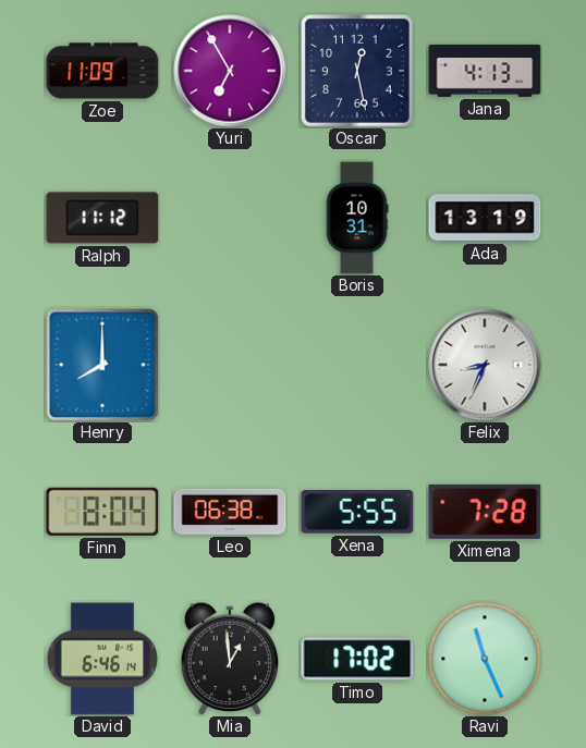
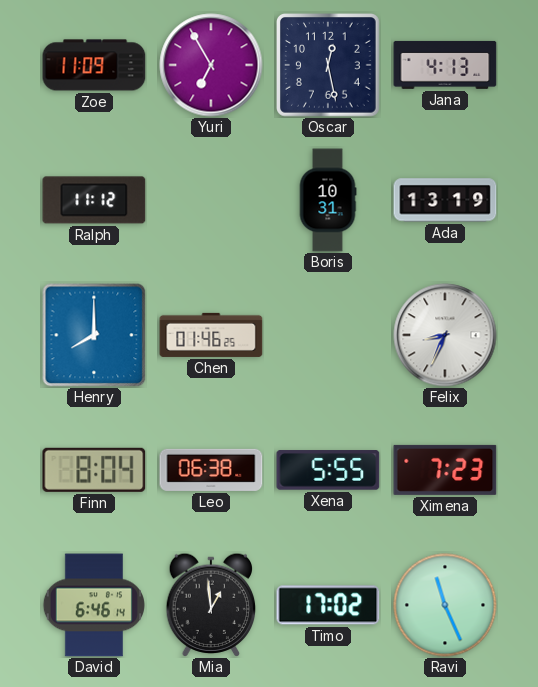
Chen: none -> 01:46
Ximena: 7:28 -> 7:23
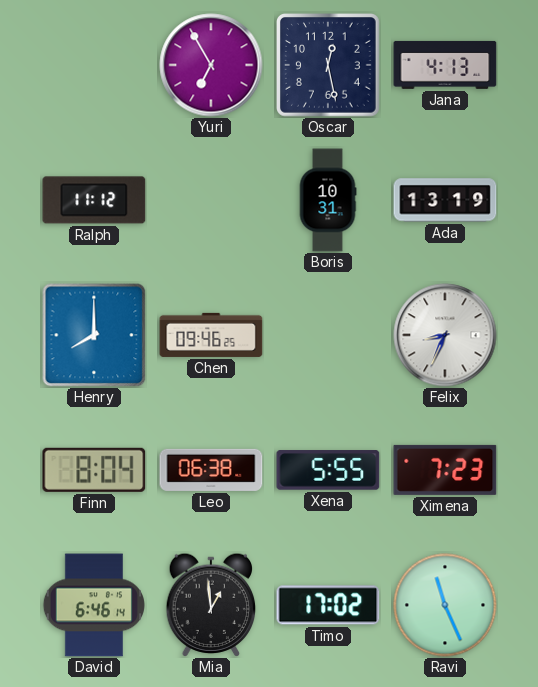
Zoe: 11:09 -> none
Chen: 01:46 -> 09:46
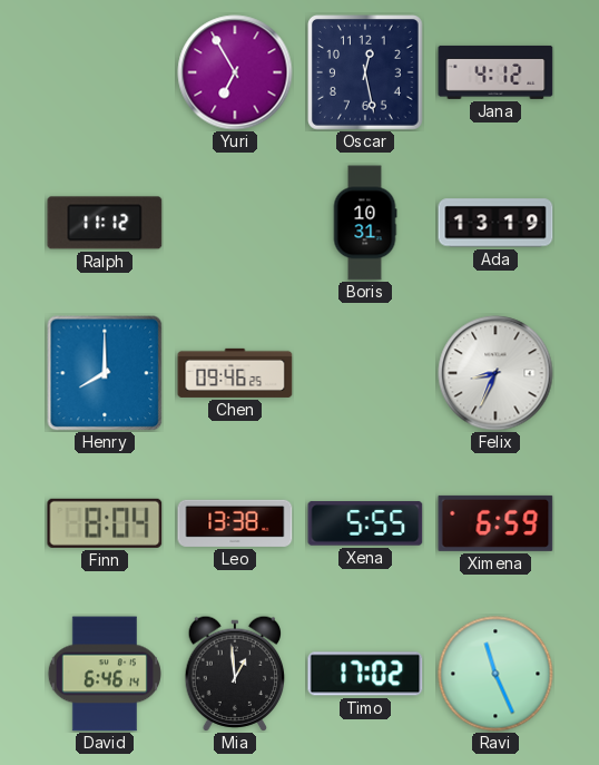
Jana: 4:13 -> 4:12
Leo: 06:38 -> 13:38
Ximena: 7:23 -> 6:59
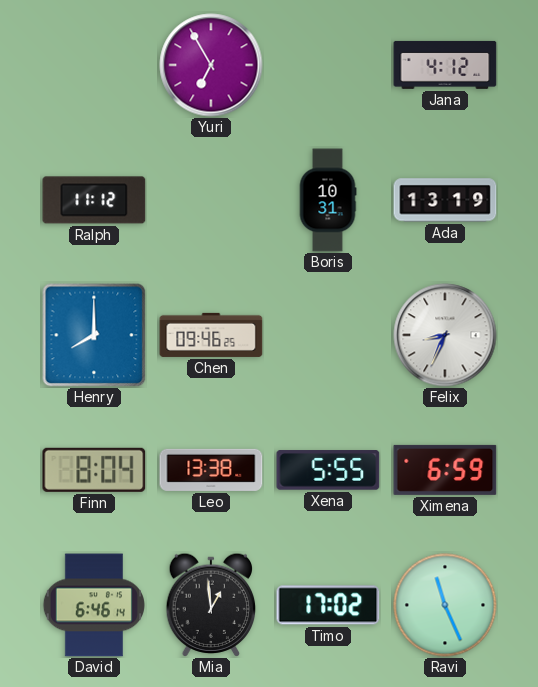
Oscar: 12:28 -> none
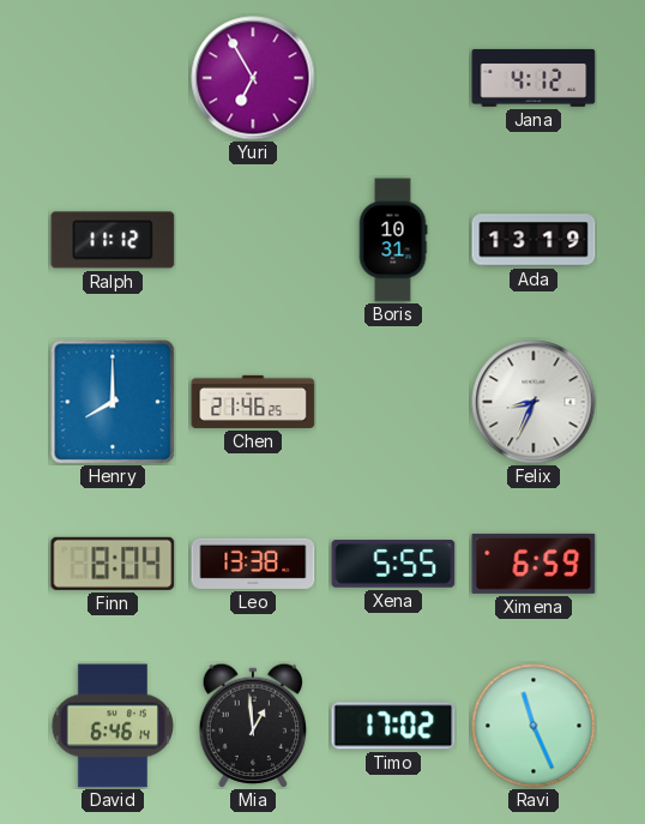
Chen: 09:46 -> 21:46
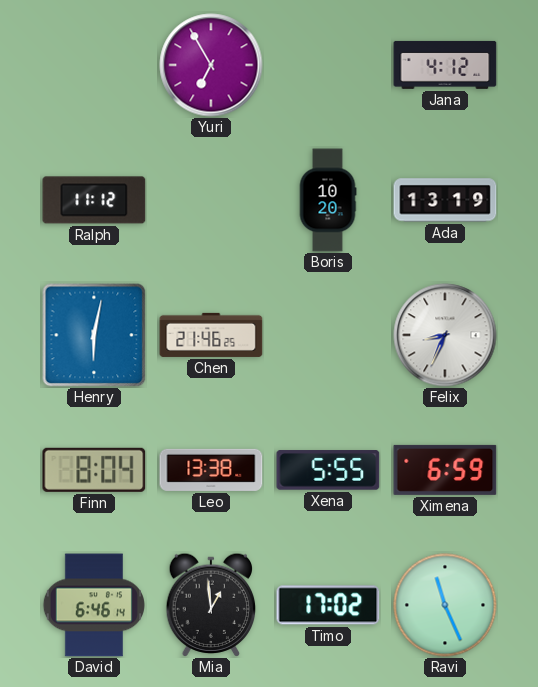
Boris: 10:31 -> 10:20
Henry: 8:00 -> 6:02
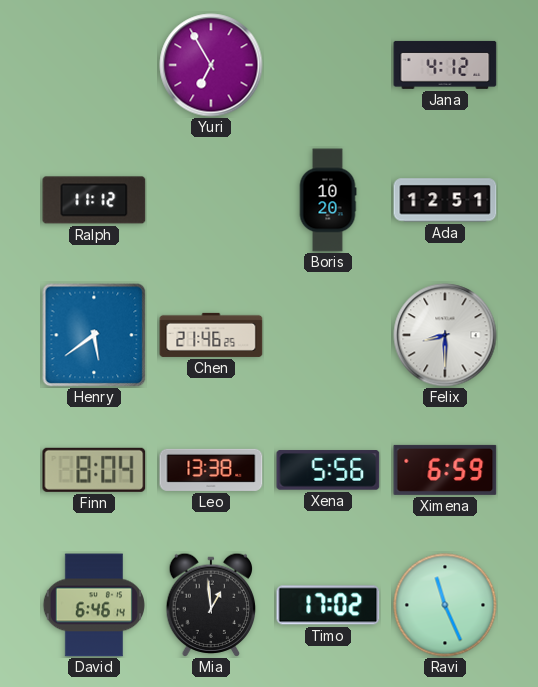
Ada: 13:19 -> 12:51
Henry: 6:02 -> 5:39
Felix: 8:34 -> 8:30
Xena: 5:55 -> 5:56
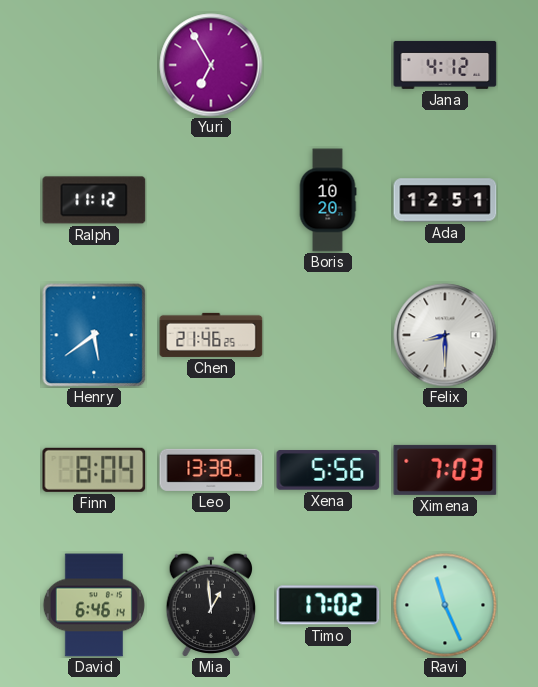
Ximena: 6:59 -> 7:03
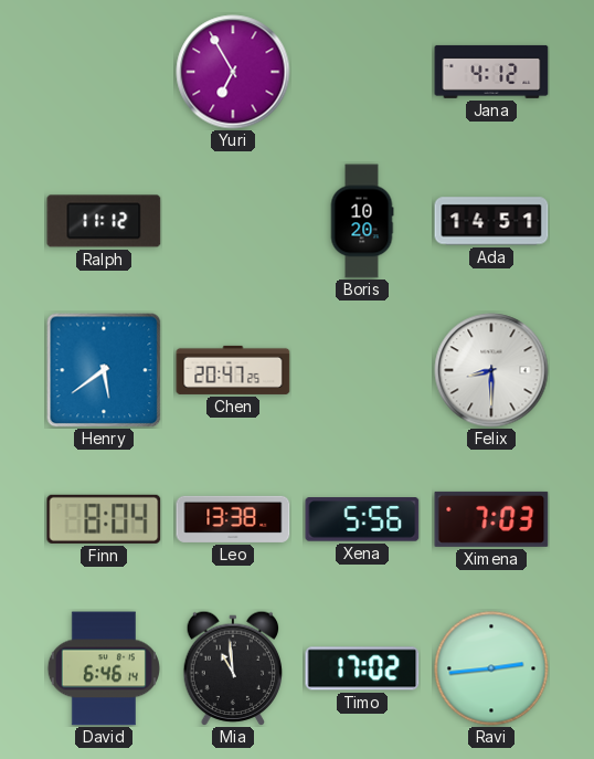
Ada: 12:51 -> 14:51
Chen: 21:46 -> 20:47
Mia: 12:59 -> 10:59
Ravi: 11:26 -> 2:44
